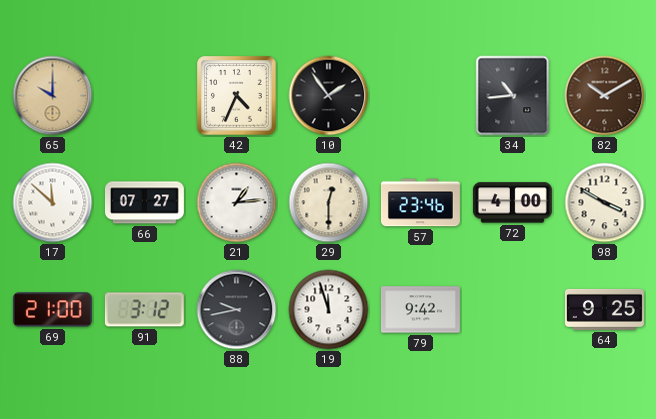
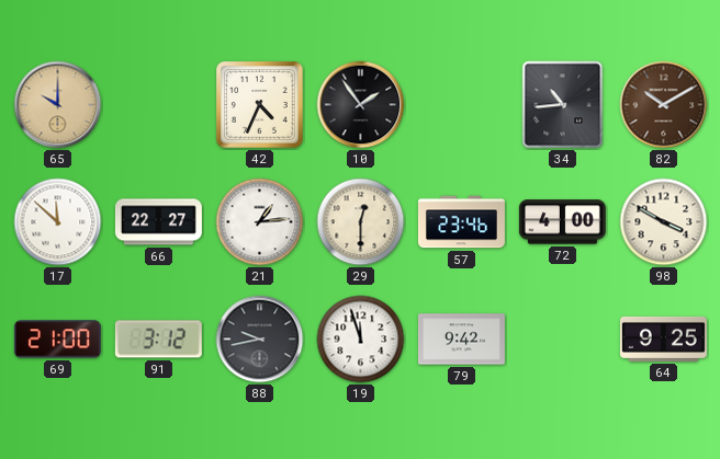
66: 07:27 -> 22:27
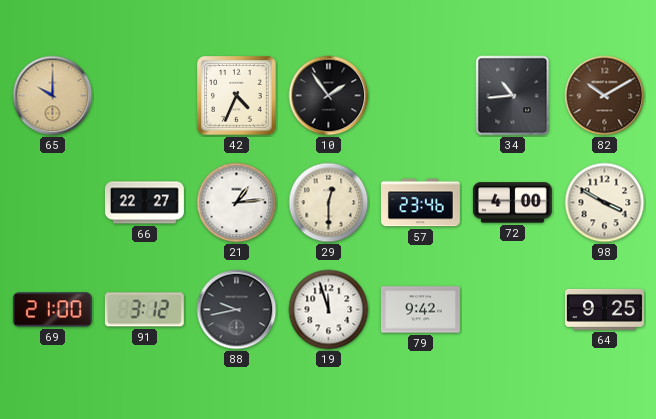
17: 11:52 -> none
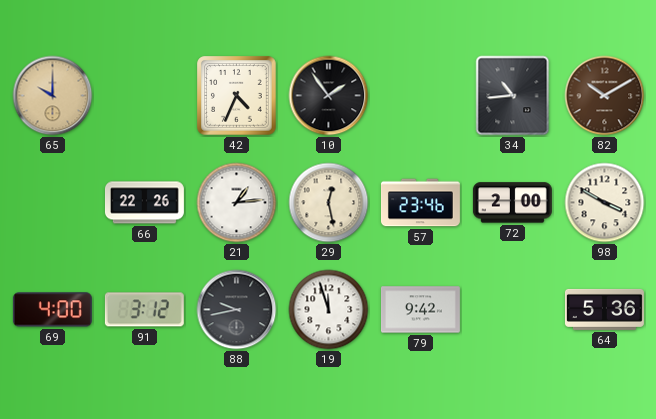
66: 22:27 -> 22:26
29: 12:30 -> 12:28
72: 4:00 -> 2:00
69: 21:00 -> 4:00
64: 9:25 -> 5:36
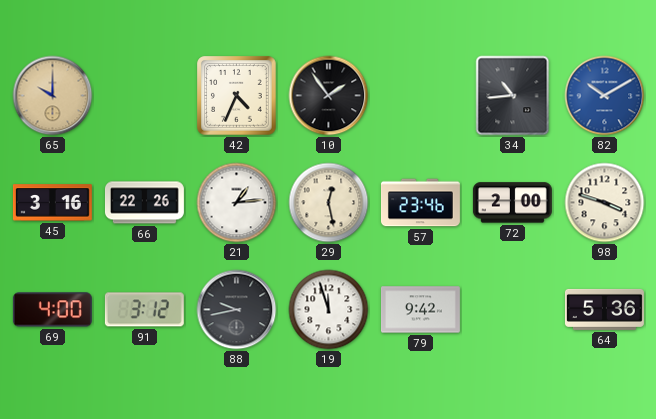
82 dial: brown -> blue
45: none -> 3:16
98: 3:50 -> 3:48
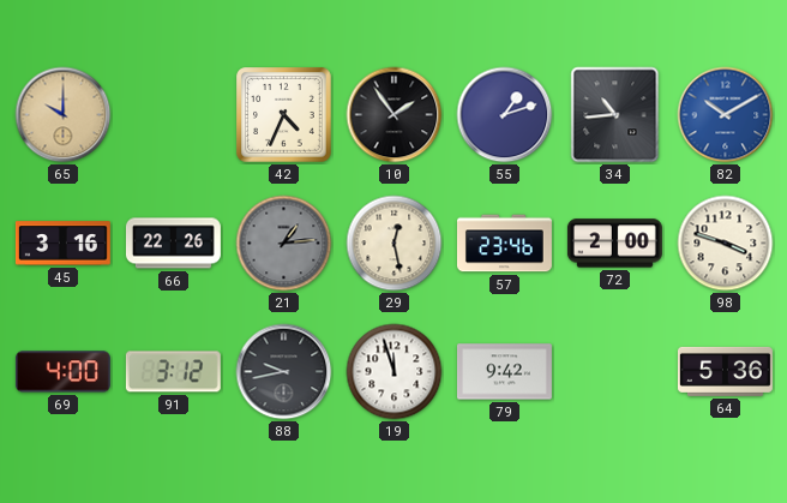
55: none -> 1:12
21 dial: white -> grey
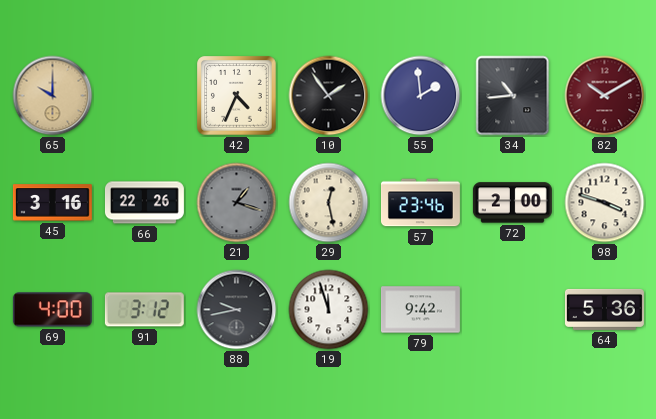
55: 1:12 -> 1:59
82 dial: blue -> burgundy
21: 1:14 -> 1:18
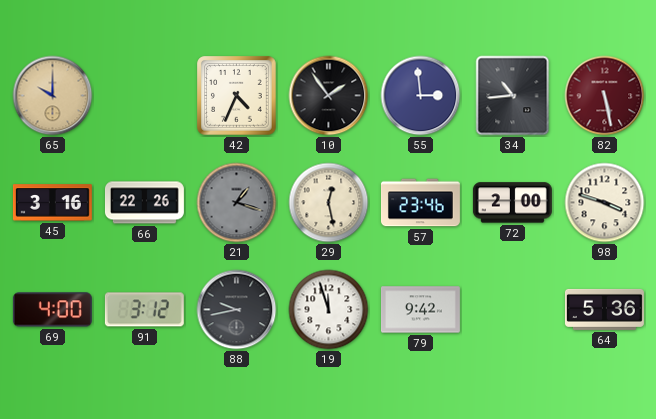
55: 1:59 -> 2:59
82: 10:10 -> 5:28
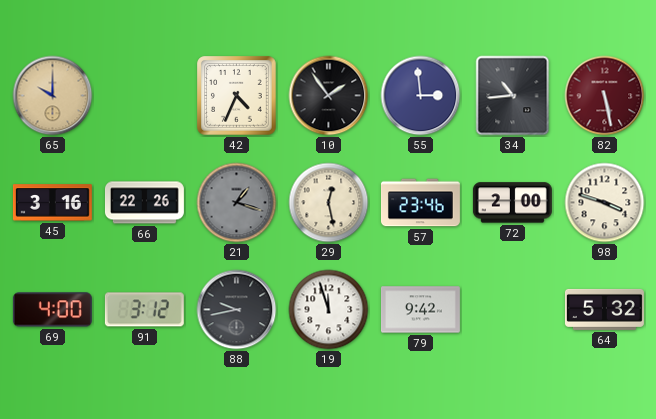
64: 5:36 -> 5:32
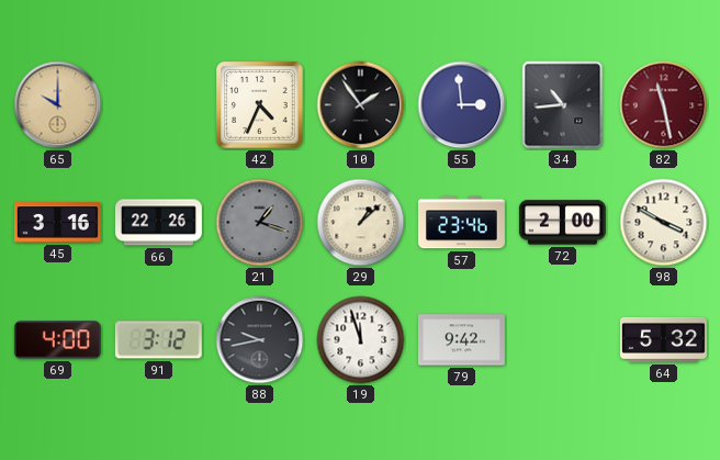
82: 5:28 -> 11:28
29: 12:28 -> 1:08
98: 3:48 -> 3:50
